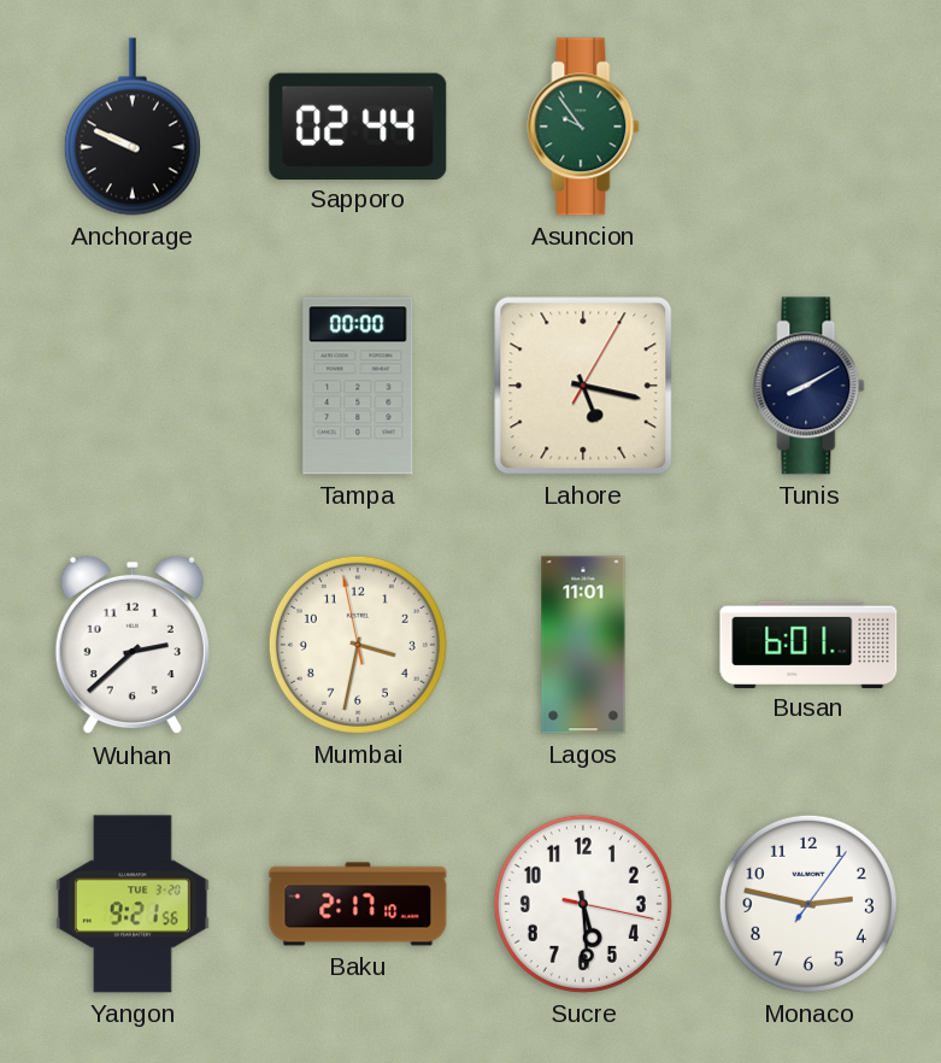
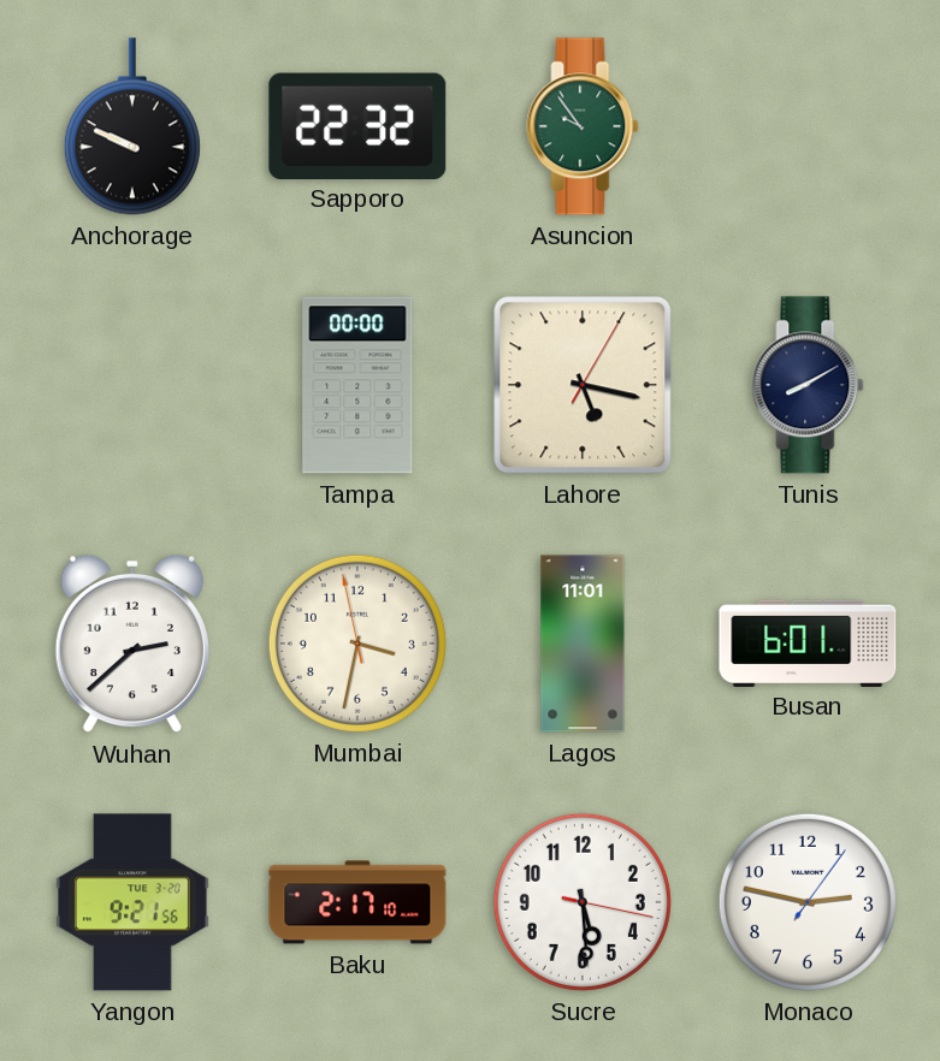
Sapporo: 02:44 -> 22:32
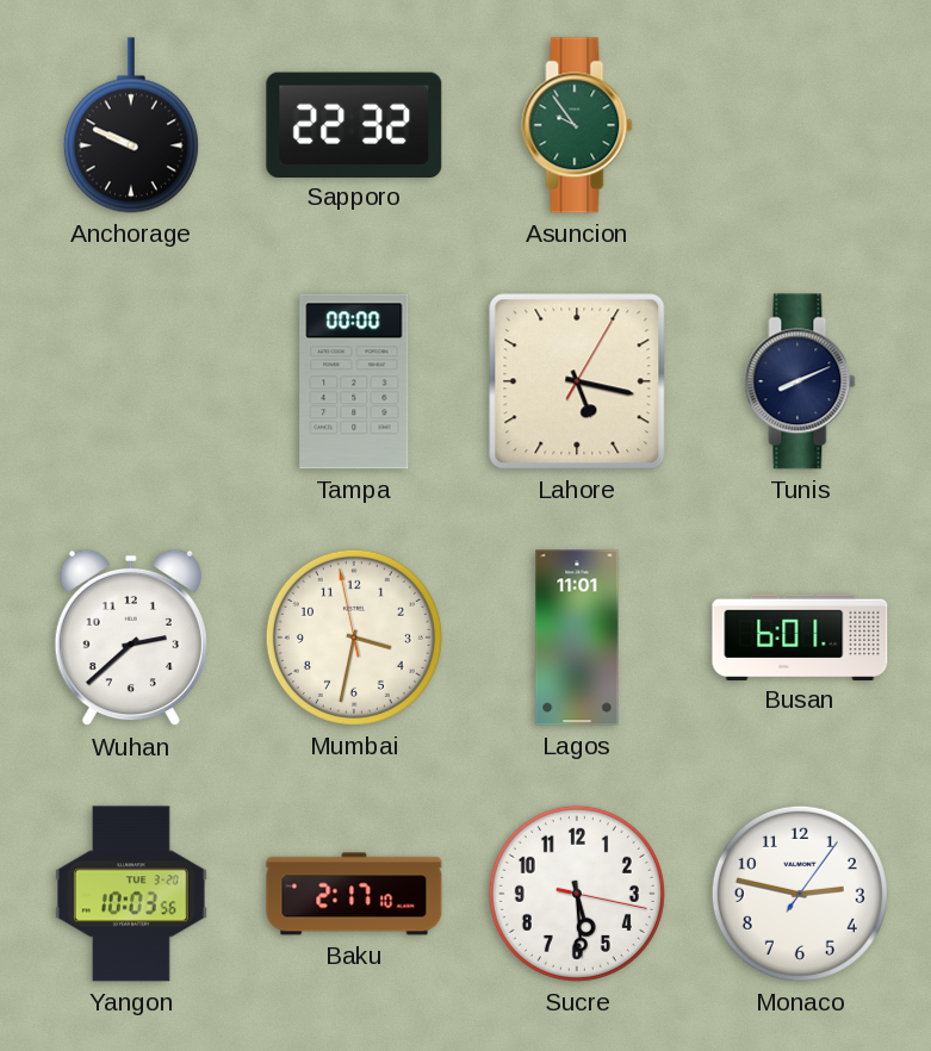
Tunis: 8:10 -> 8:11
Yangon: 9:21 -> 10:03
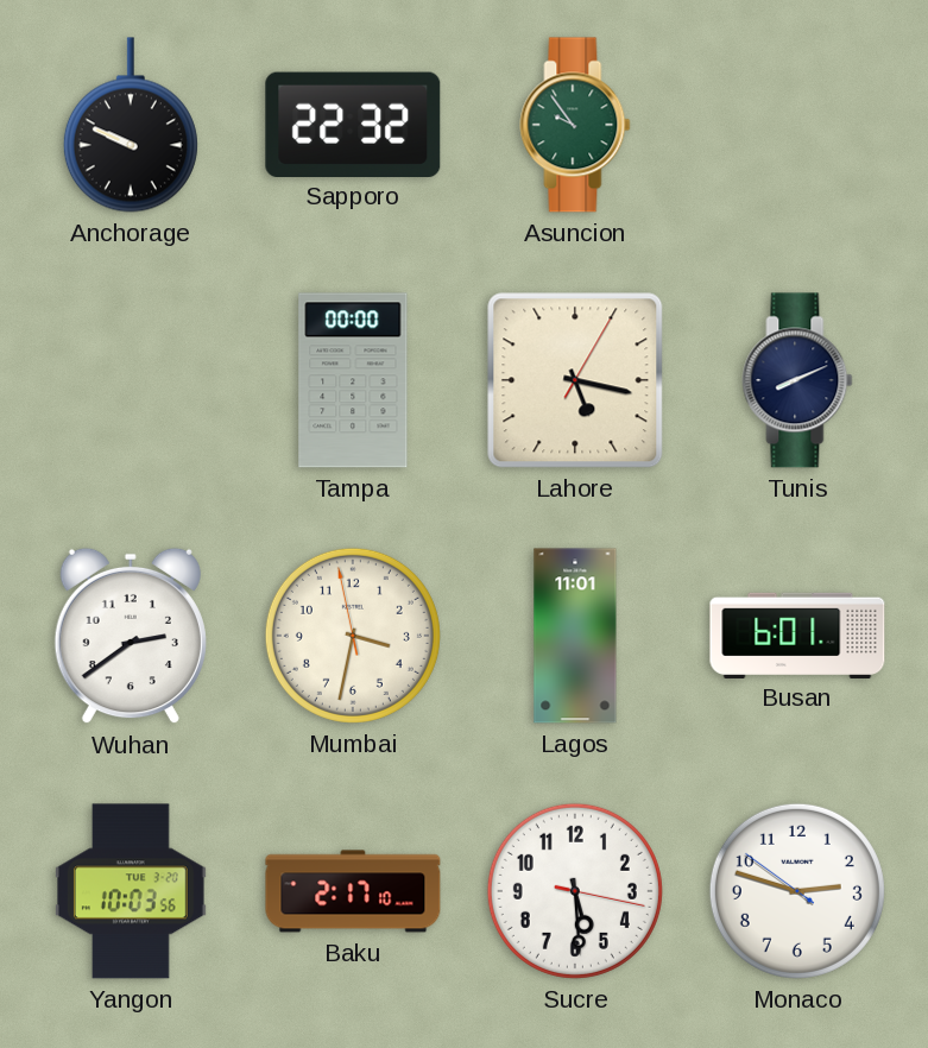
Wuhan: 2:38 -> 2:39
Monaco: 2:47:06 -> 2:47:51
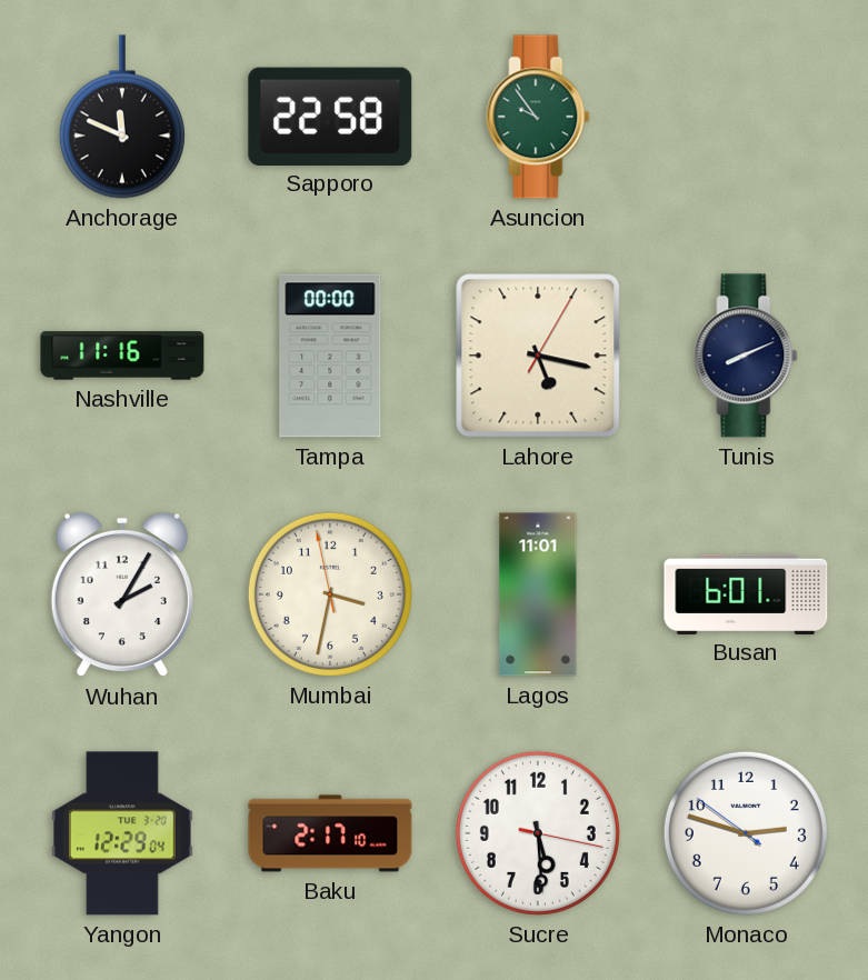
Anchorage: 9:49 -> 11:49
Sapporo: 22:32 -> 22:58
Nashville: none -> 11:16
Wuhan: 2:39 -> 2:05
Yangon: 10:03 -> 12:29
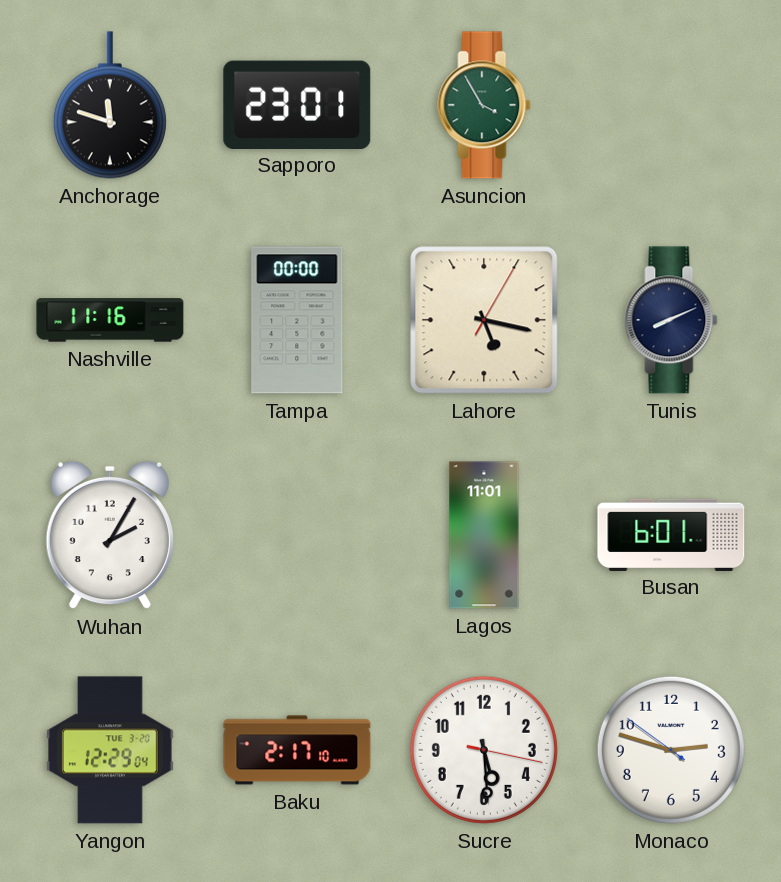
Anchorage: 11:49 -> 11:48
Sapporo: 22:58 -> 23:01
Asuncion: 9:54 -> 3:55
Mumbai: 3:31 -> none
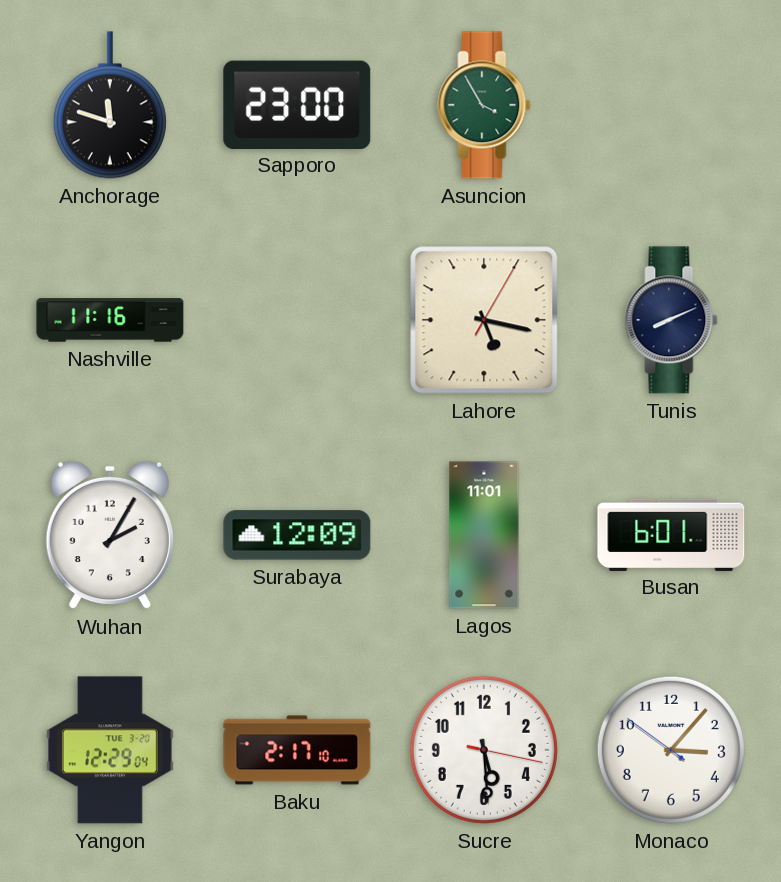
Sapporo: 23:01 -> 23:00
Tampa: 00:00 -> none
Surabaya: none -> 12:09
Monaco: 2:47 -> 3:06
